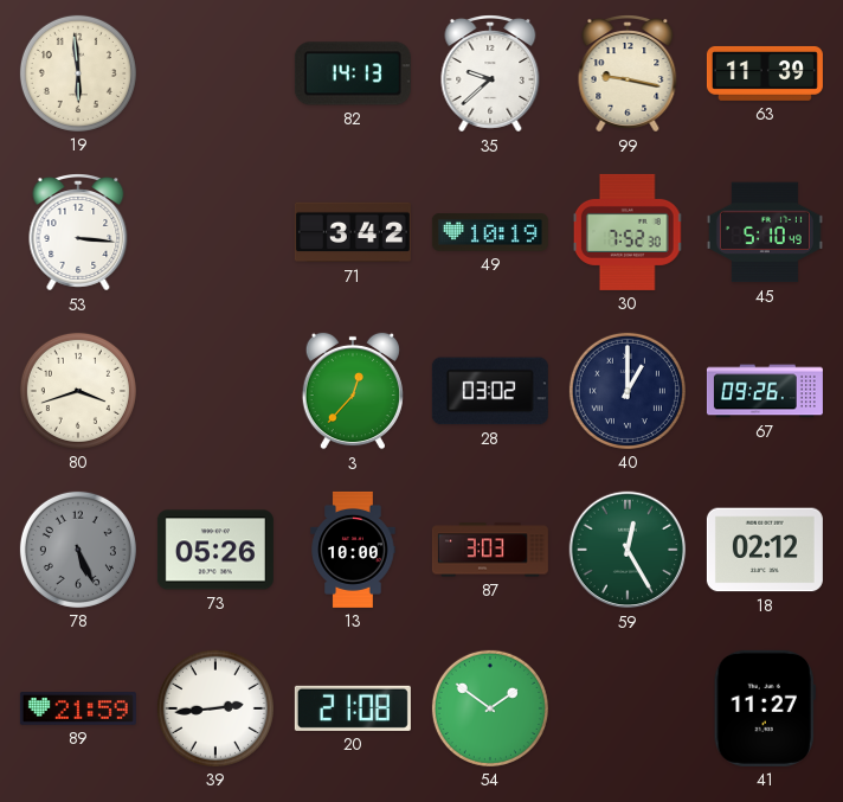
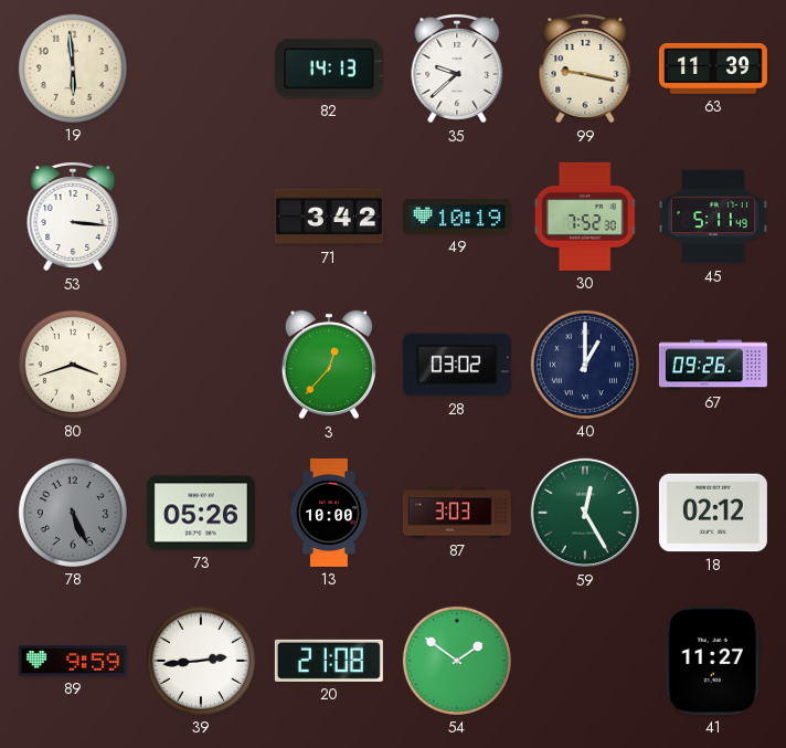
45: 5:10 -> 5:11
89: 21:59 -> 9:59
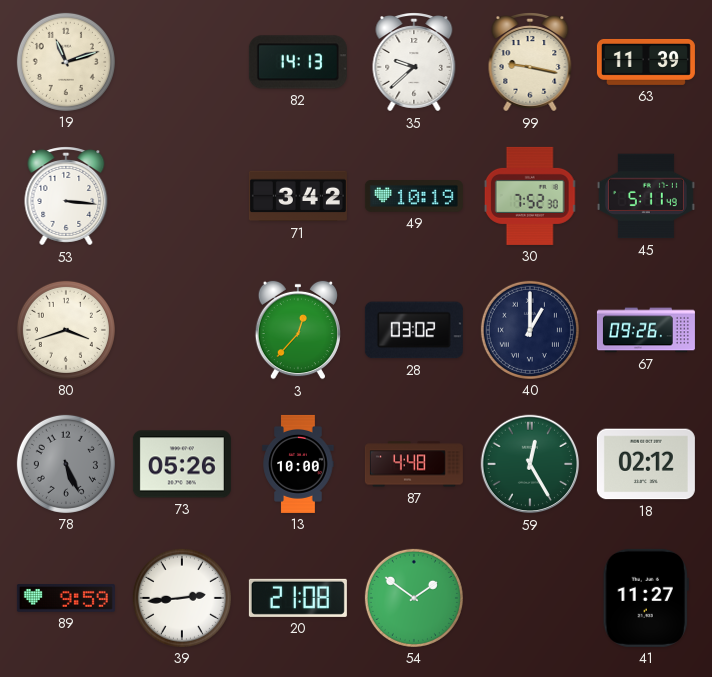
19: 5:59 -> 11:12
87: 3:03 -> 4:48
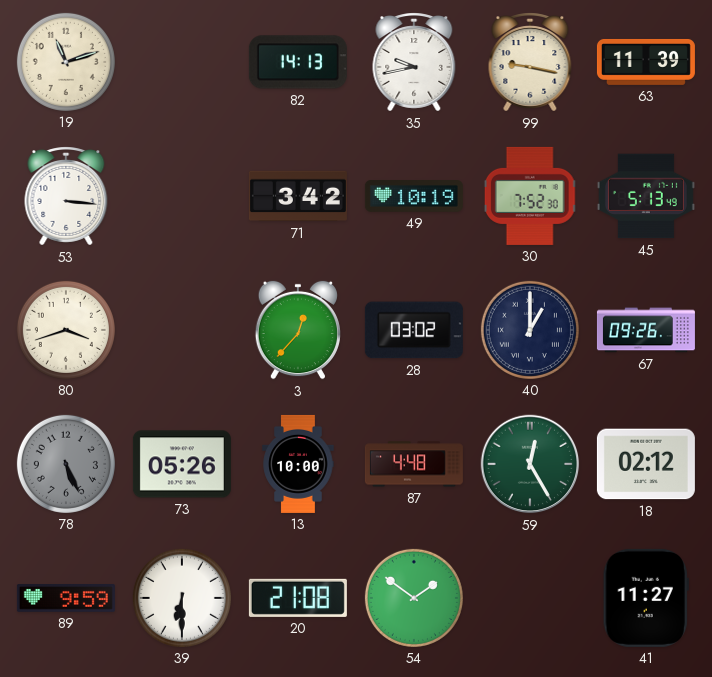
35: 9:38 -> 9:43
45: 5:11 -> 5:13
39: 2:44 -> 6:30
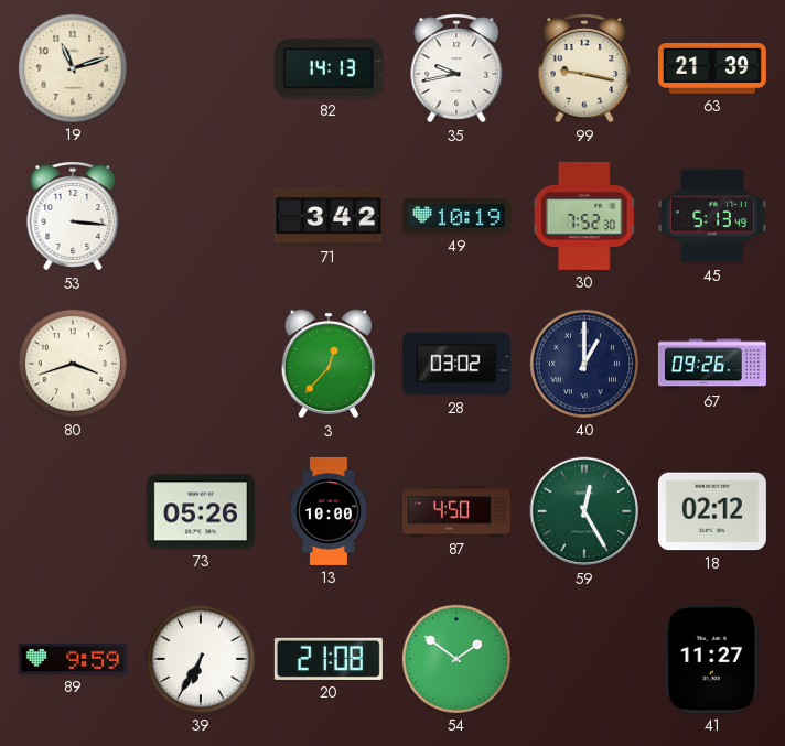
63: 11:39 -> 21:39
78: 5:26 -> none
87: 4:48 -> 4:50
39: 6:30 -> 6:35
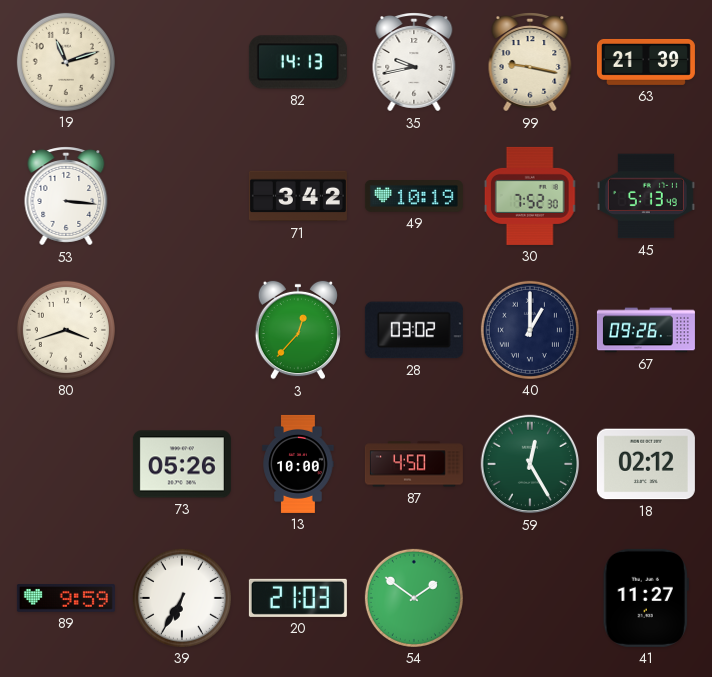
20: 21:08 -> 21:03
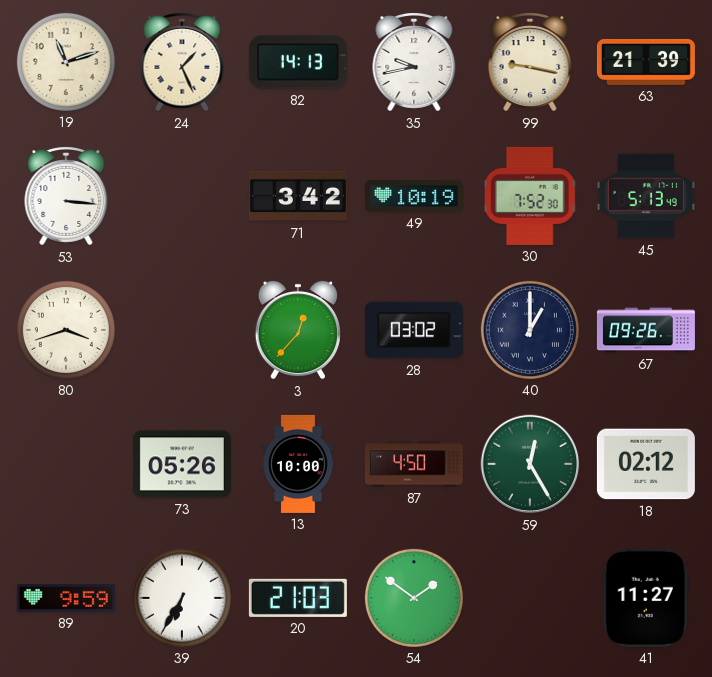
24: none -> 1:26
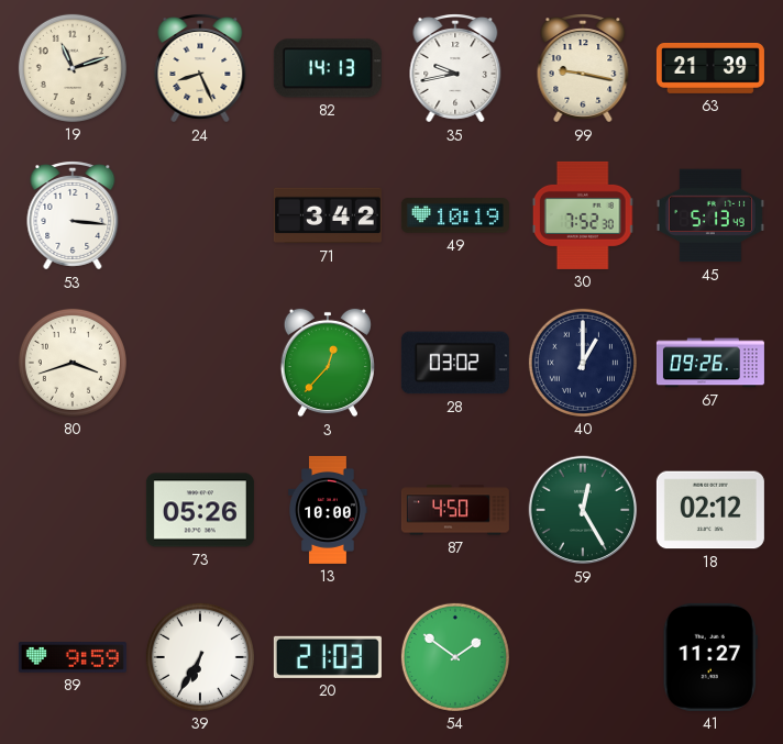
24: 1:26 -> 8:26
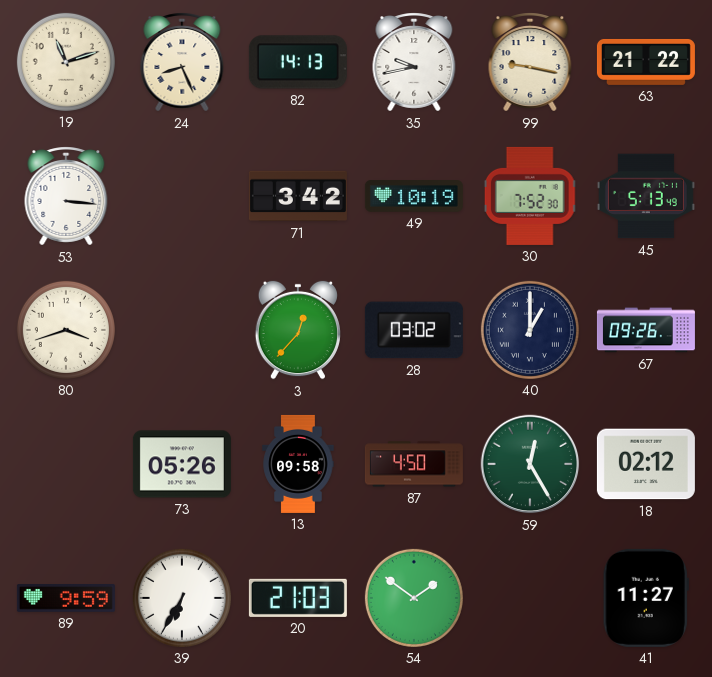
63: 21:39 -> 21:22
13: 10:00 -> 09:58
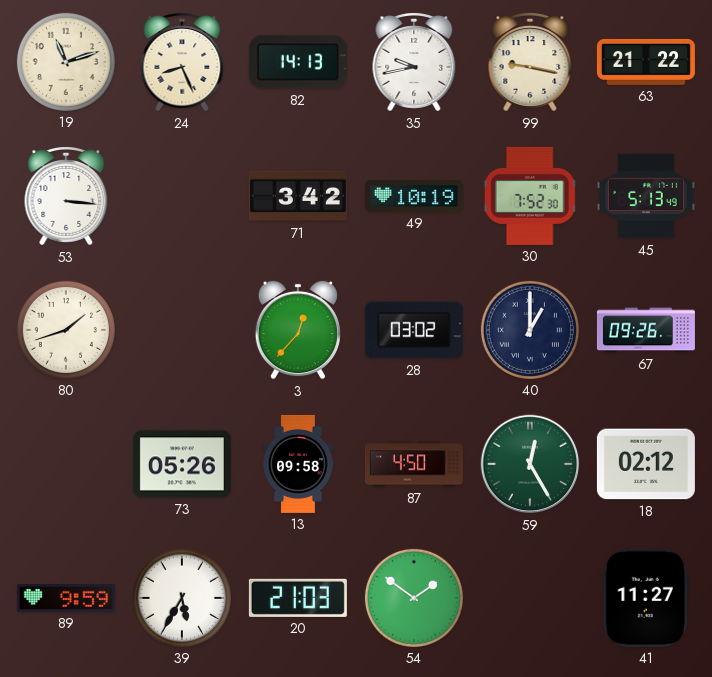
80: 3:42 -> 1:42
39: 6:35 -> 5:35
